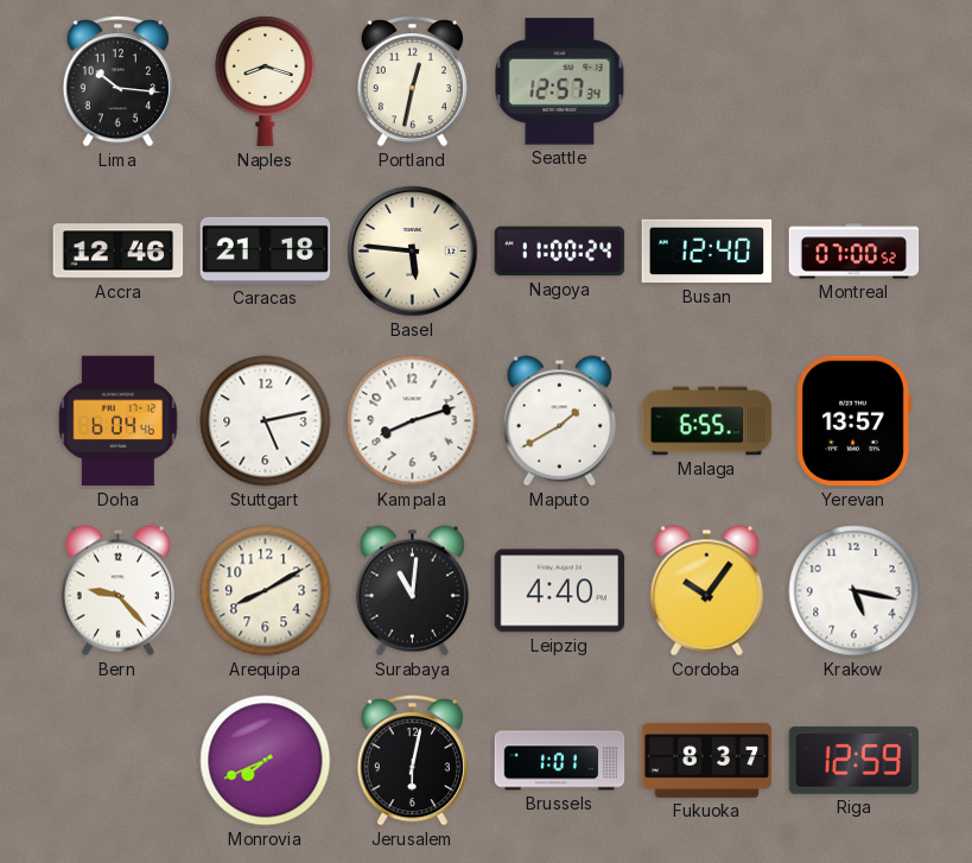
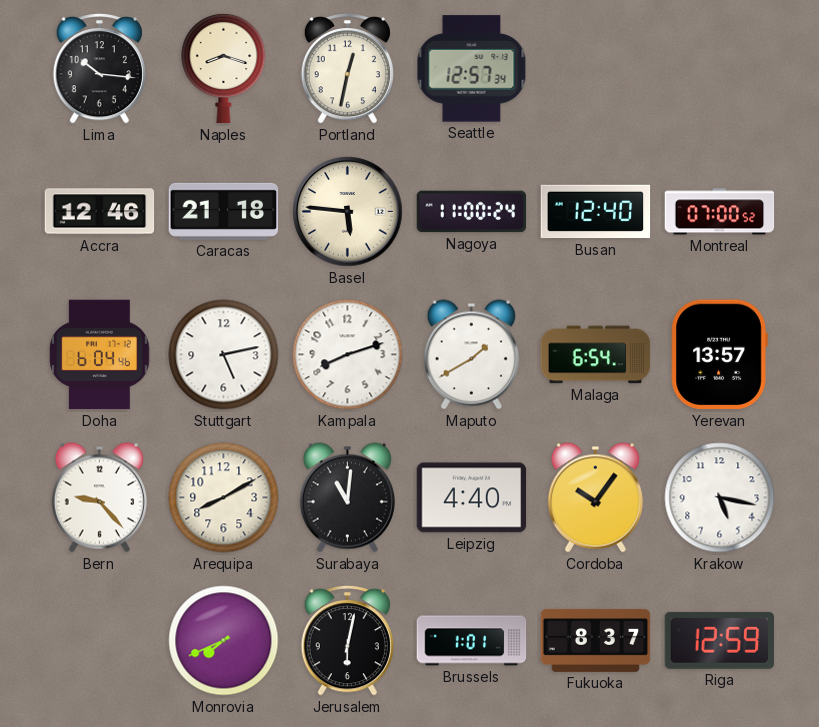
Malaga: 6:55 -> 6:54
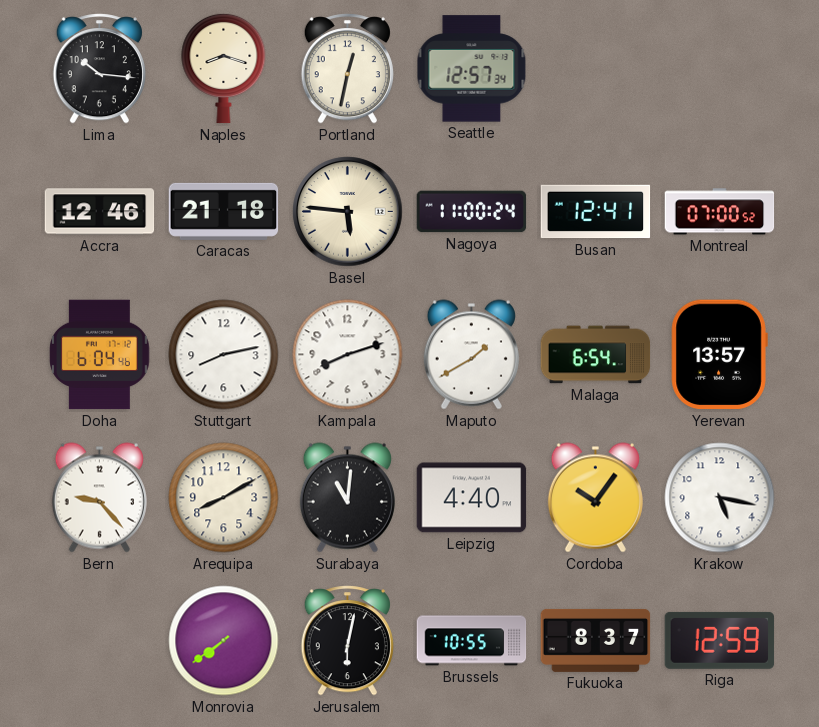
Busan: 12:40 -> 12:41
Stuttgart: 5:13 -> 8:13
Monrovia: 7:41 -> 7:39
Brussels: 1:01 -> 10:55
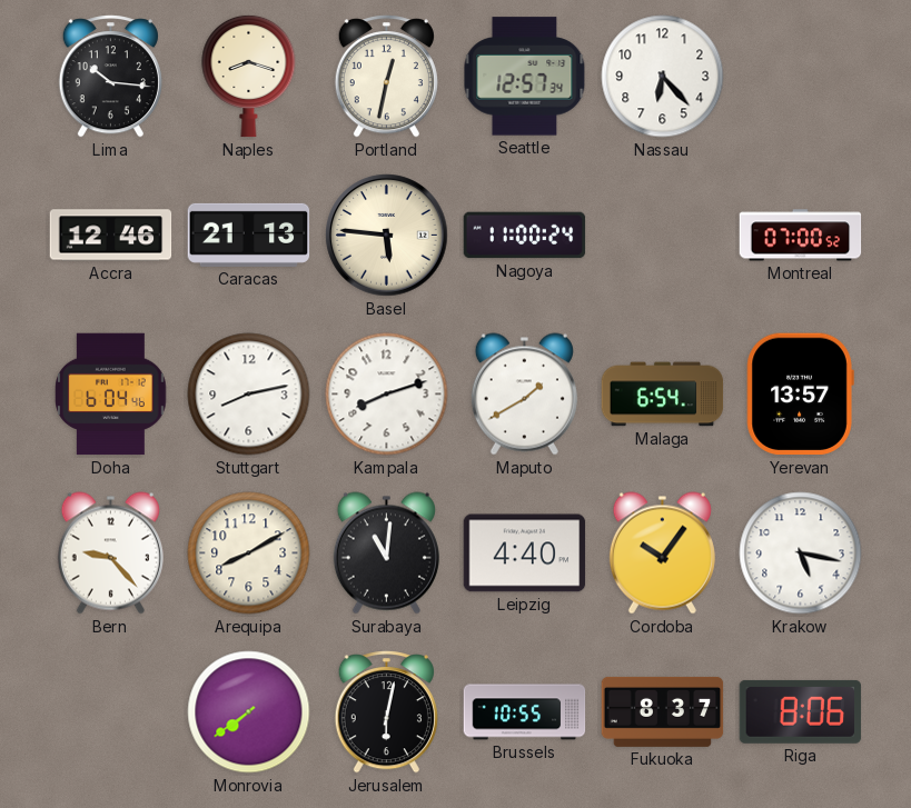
Nassau: none -> 6:23
Caracas: 21:18 -> 21:13
Busan: 12:41 -> none
Riga: 12:59 -> 8:06
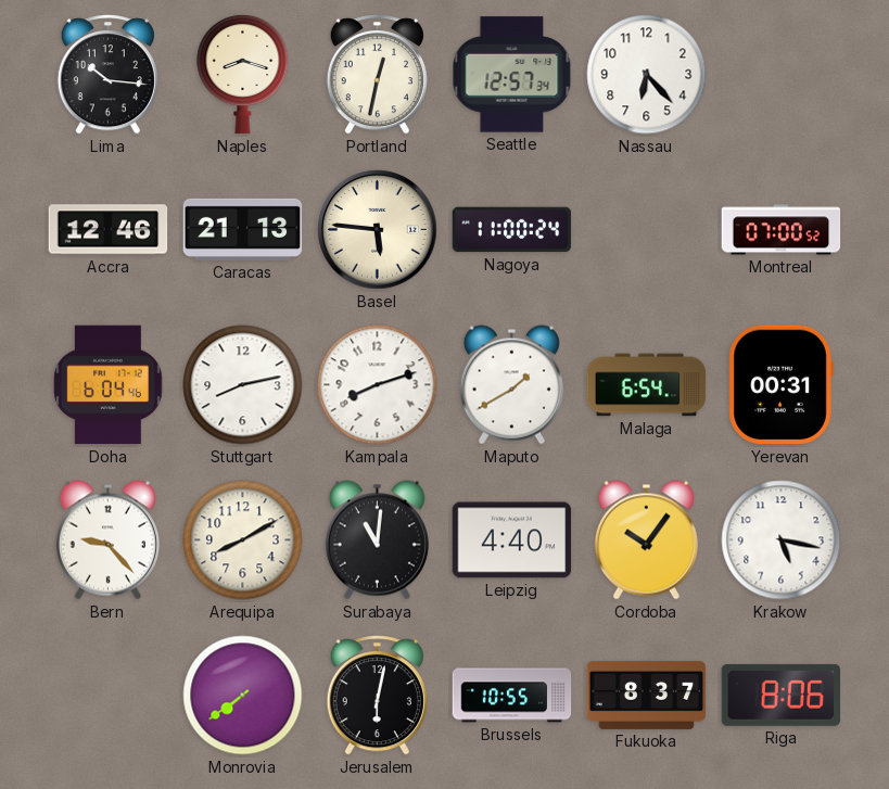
Yerevan: 13:57 -> 00:31
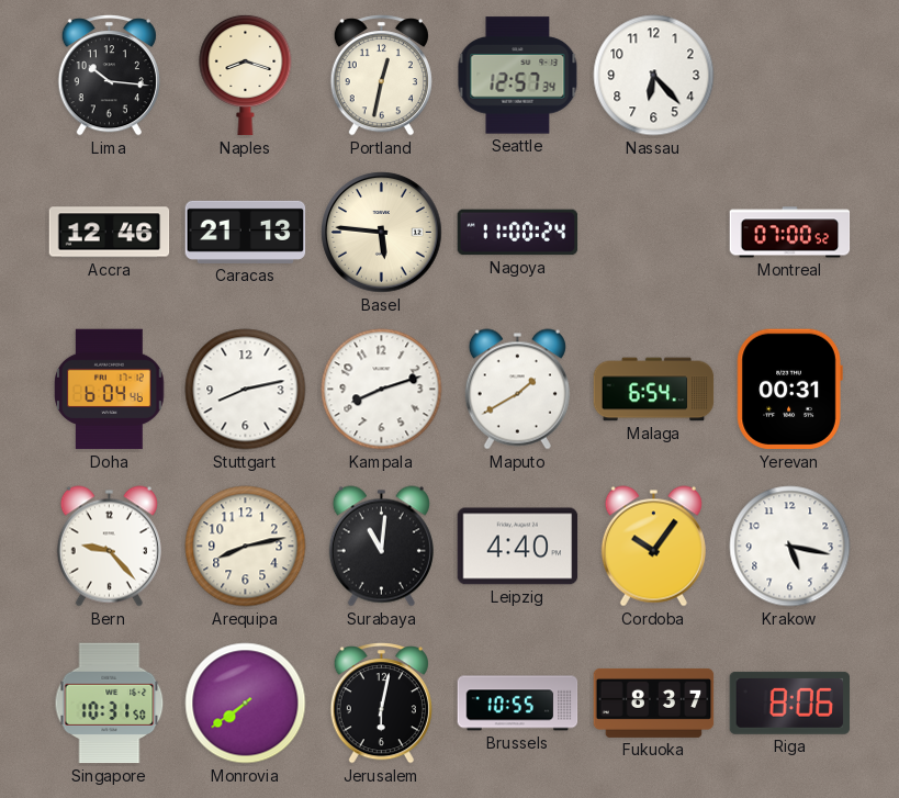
Arequipa: 8:10 -> 8:13
Singapore: none -> 10:31
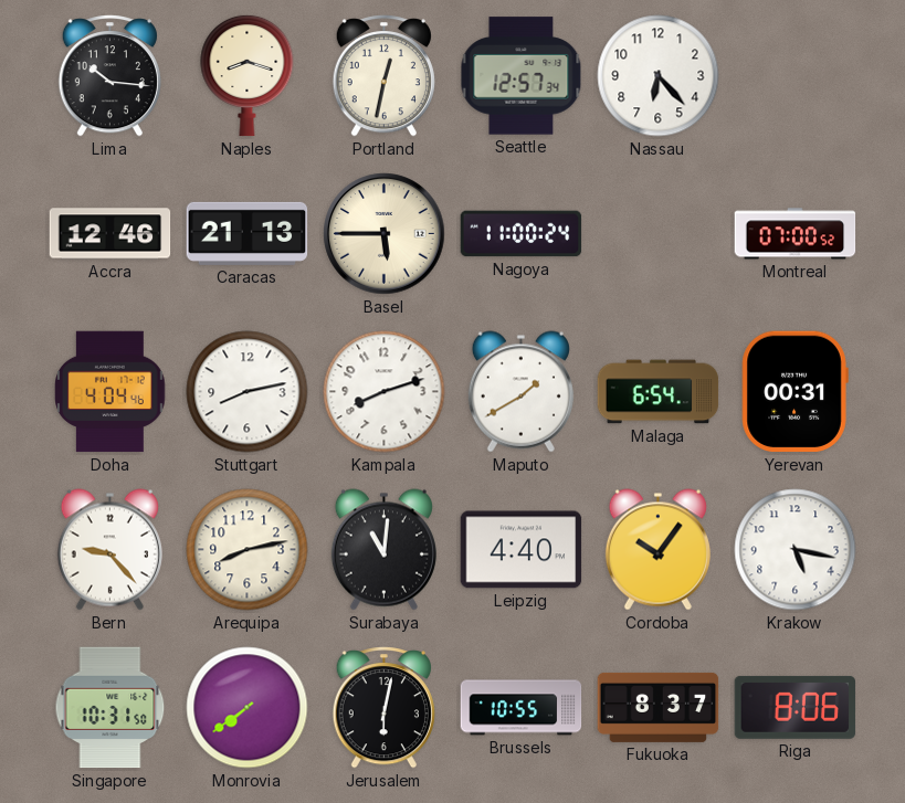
Basel: 5:46 -> 5:45
Doha: 6:04 -> 4:04
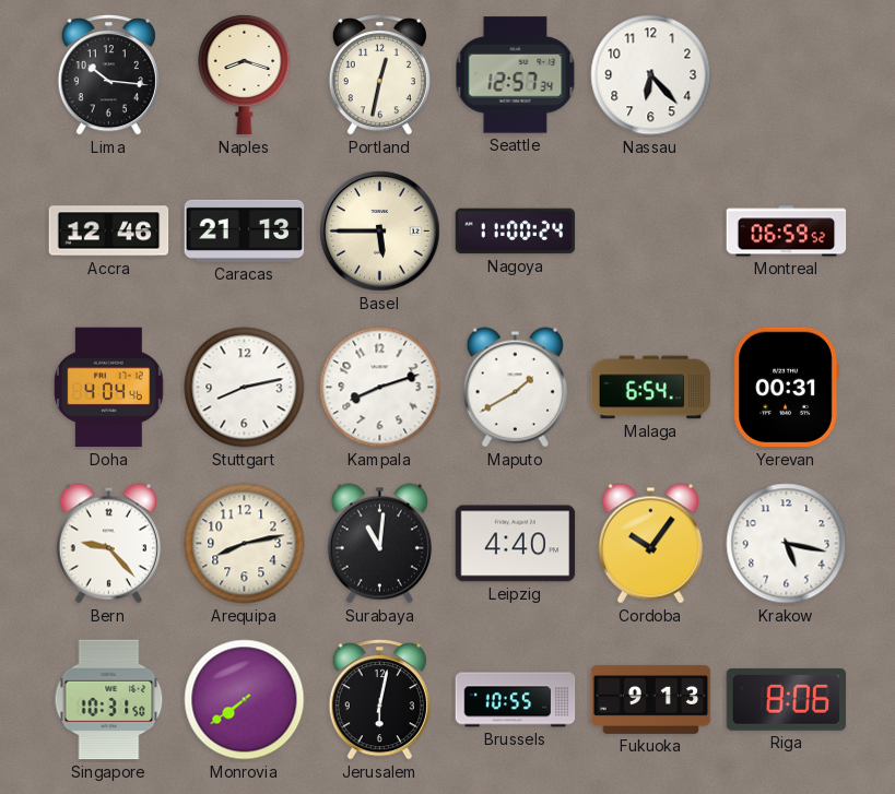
Montreal: 07:00 -> 06:59
Fukuoka: 8:37 -> 9:13
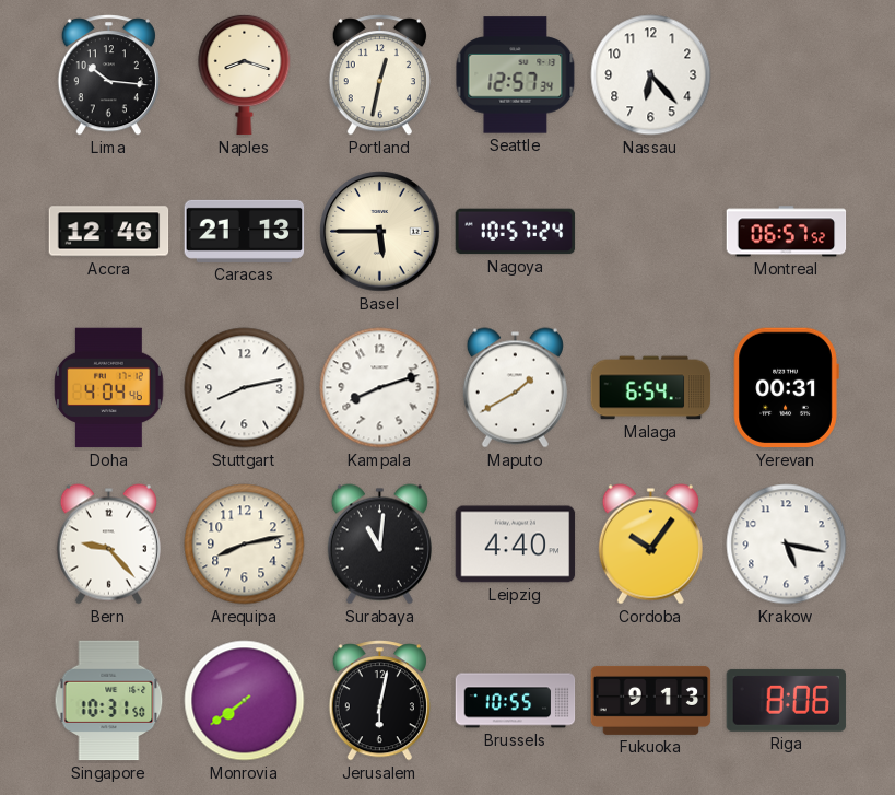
Nagoya: 11:00 -> 10:57
Montreal: 06:59 -> 06:57
